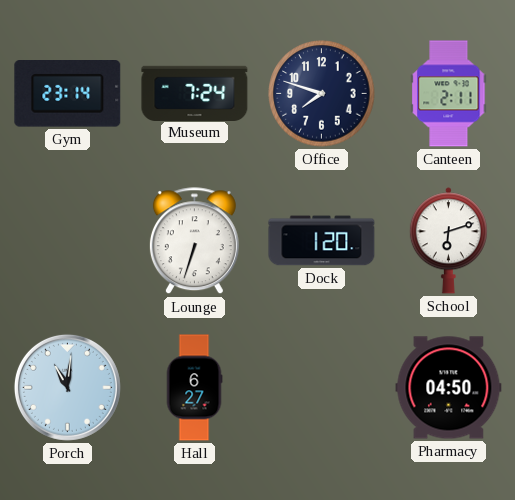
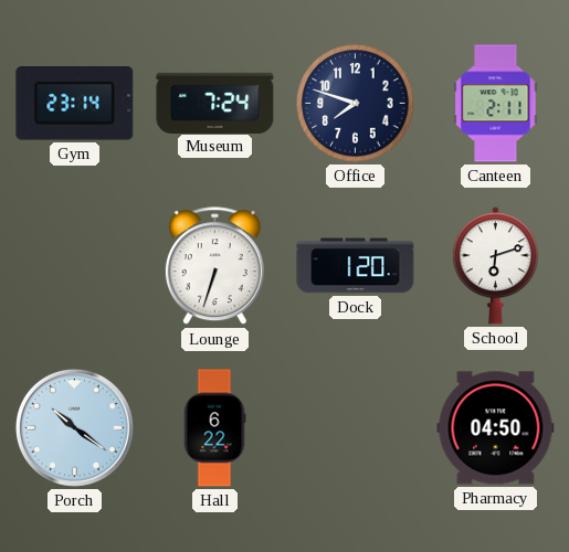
Porch: 11:01 -> 10:21
Hall: 6:27 -> 6:22
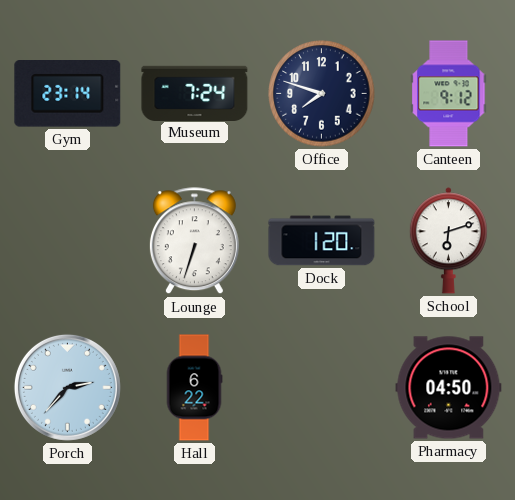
Canteen: 2:11 -> 9:12
Porch: 10:21 -> 2:37
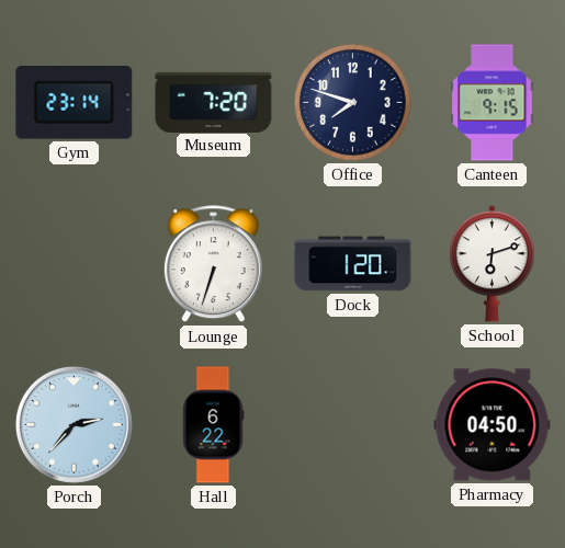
Museum: 7:24 -> 7:20
Canteen: 9:12 -> 9:15
